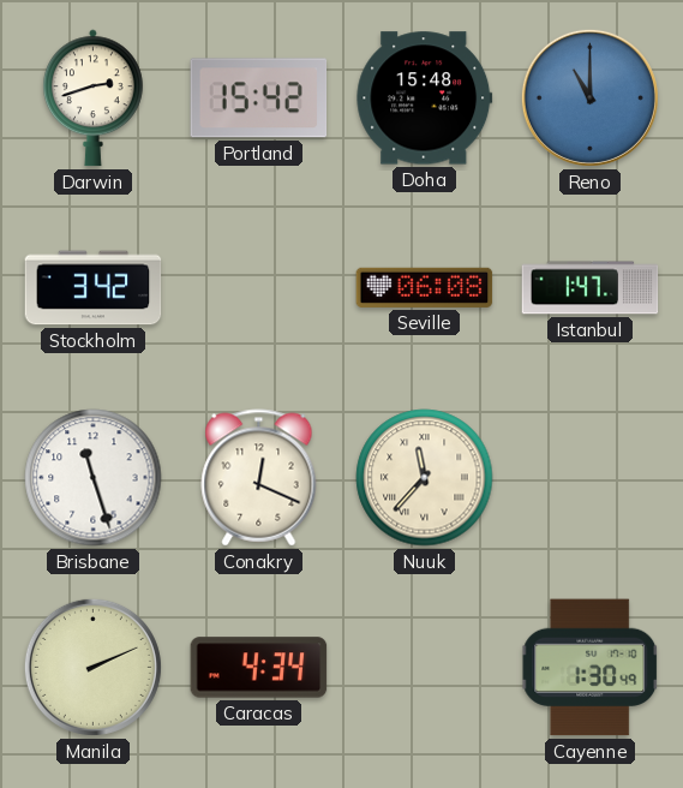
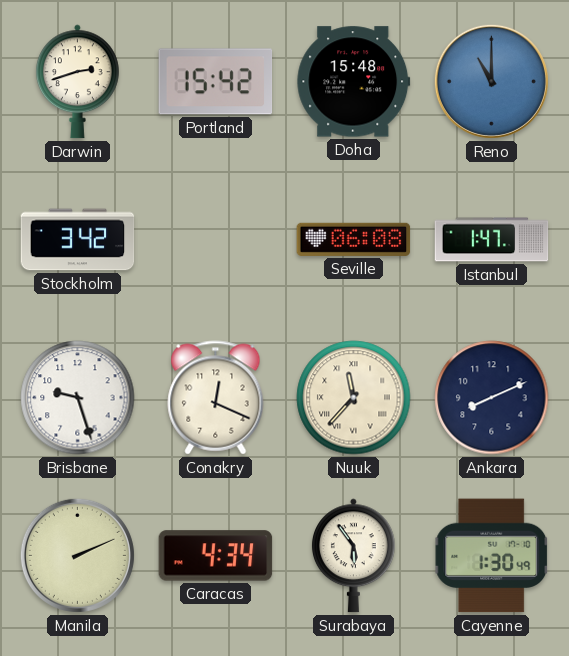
Brisbane: 11:27 -> 9:27
Ankara: none -> 8:11
Surabaya: none -> 5:54
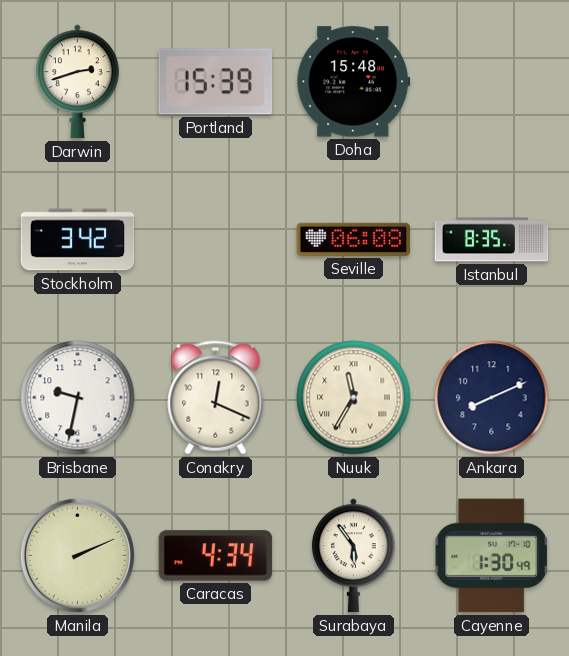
Portland: 15:42 -> 15:39
Reno: 11:00 -> none
Istanbul: 1:47 -> 8:35
Brisbane: 9:27 -> 9:32
Nuuk: 11:37 -> 11:35
